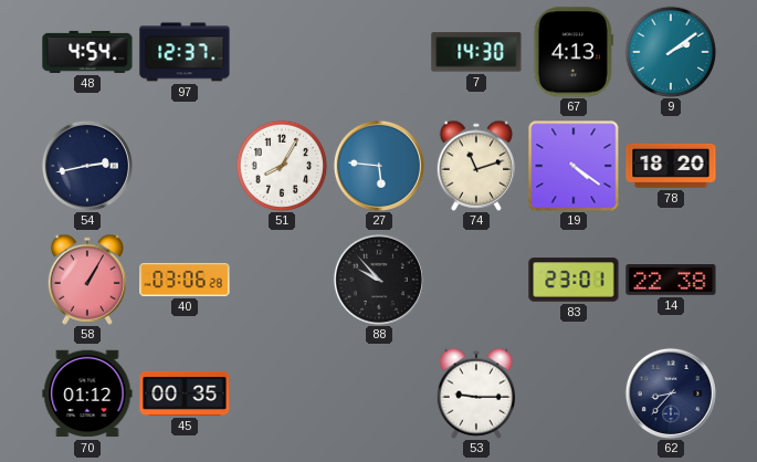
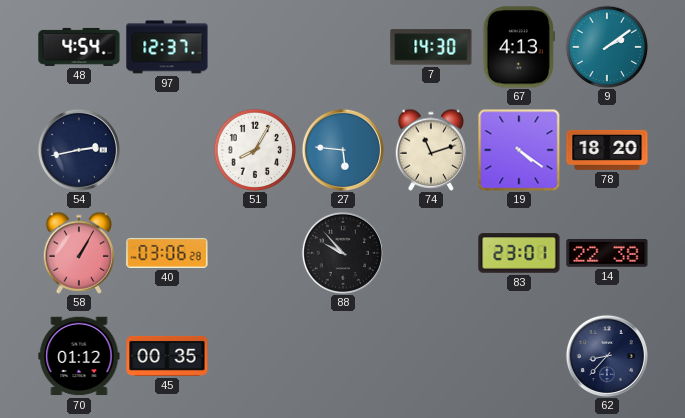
53: 9:15 -> none
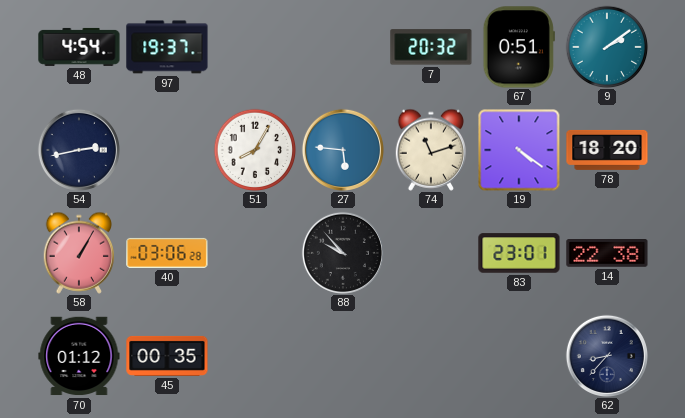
97: 12:37 -> 19:37
7: 14:30 -> 20:32
67: 4:13 -> 0:51
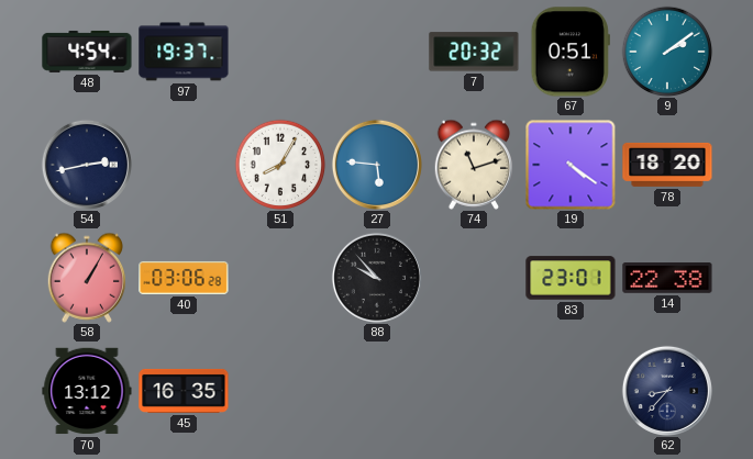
70: 01:12 -> 13:12
45: 00:35 -> 16:35
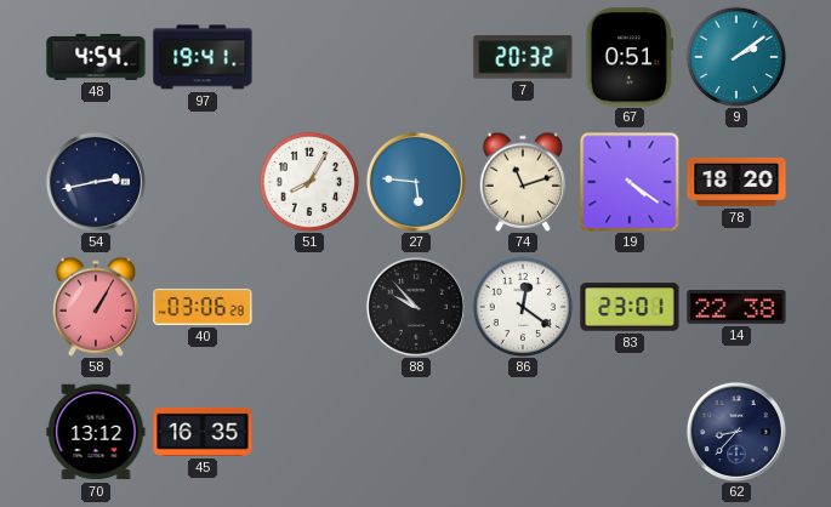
97: 19:37 -> 19:41
86: none -> 12:21
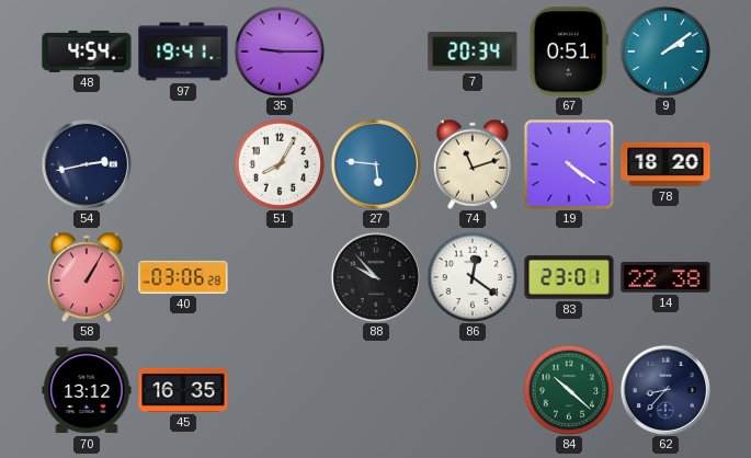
35: none -> 9:15
7: 20:32 -> 20:34
84: none -> 10:22
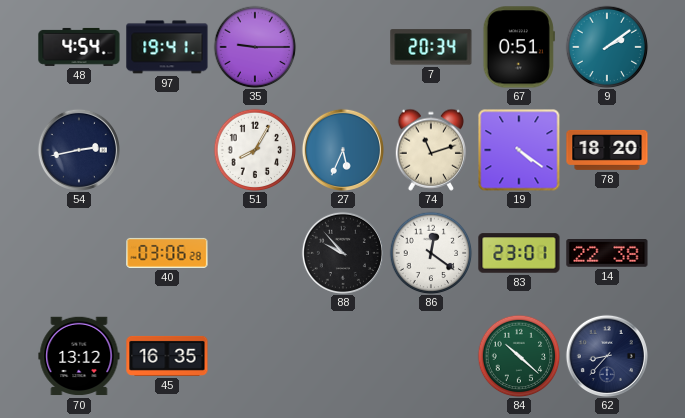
27: 5:46 -> 5:34
58: 1:05 -> none
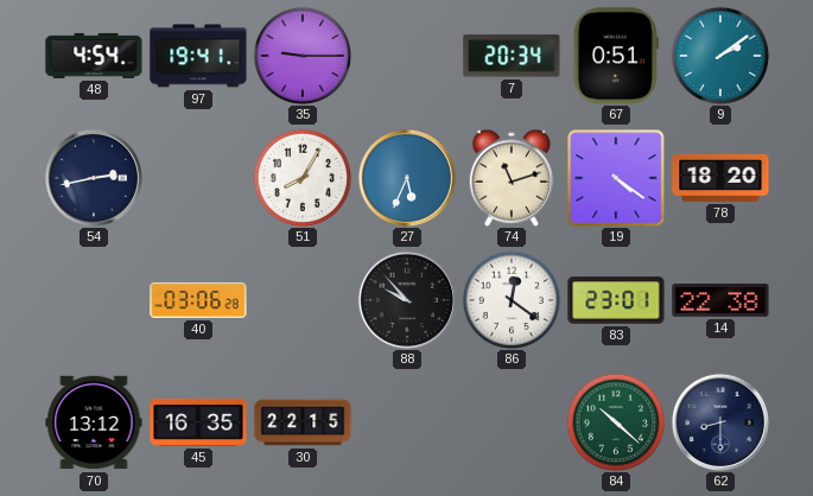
30: none -> 22:15
62: 8:37 -> 8:30
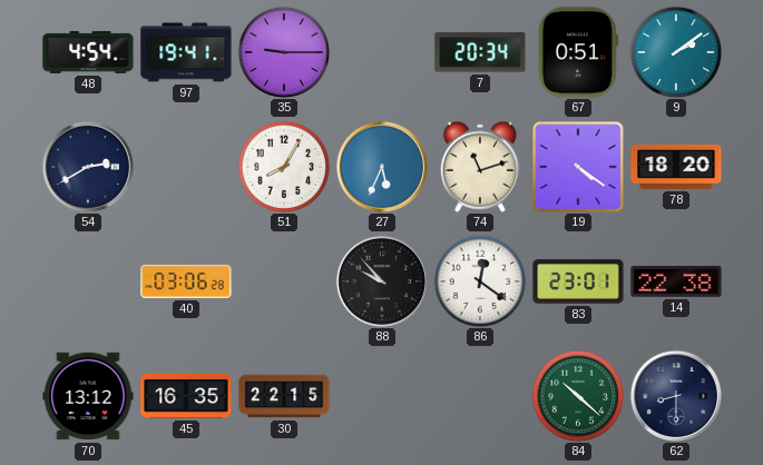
54: 2:43 -> 2:40
